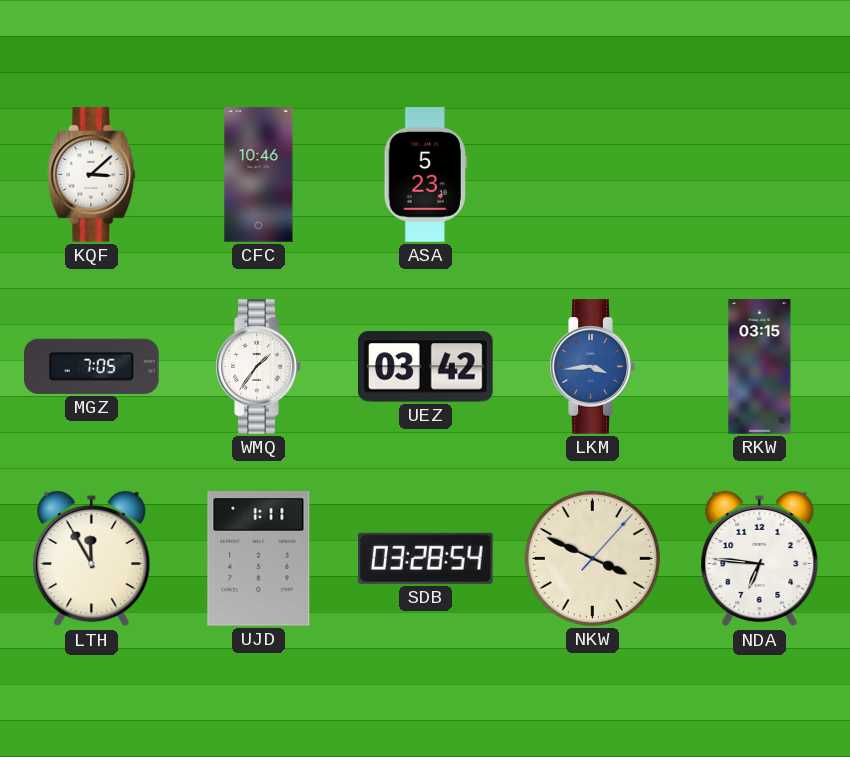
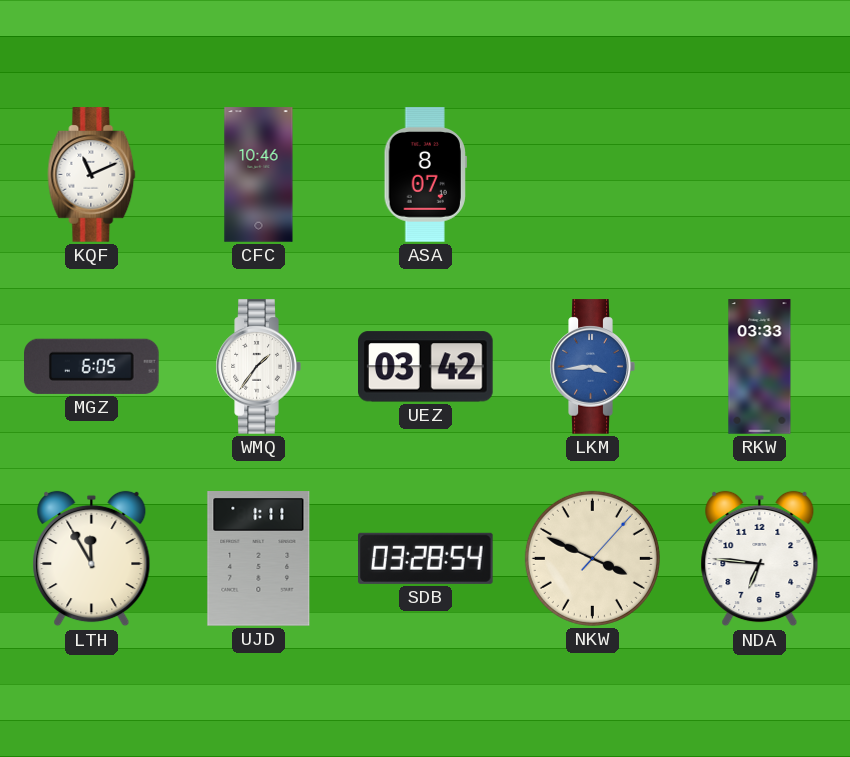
KQF: 3:08 -> 11:11
ASA: 5:23 -> 8:07
MGZ: 7:05 -> 6:05
RKW: 03:15 -> 03:33
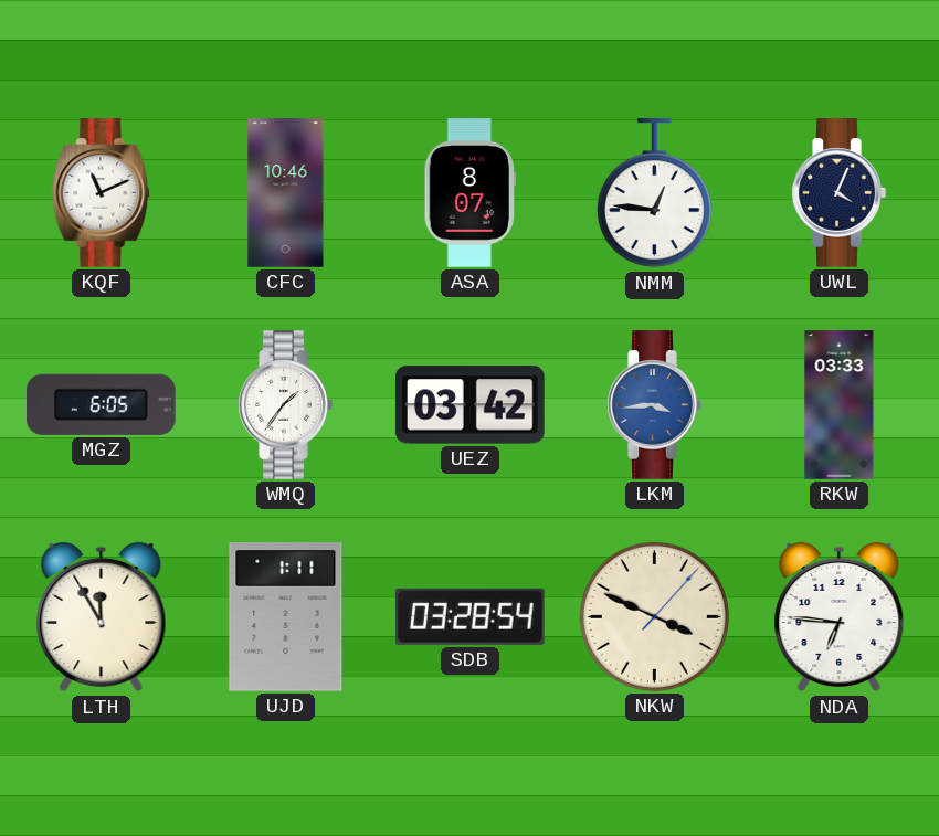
NMM: none -> 12:46
UWL: none -> 4:04
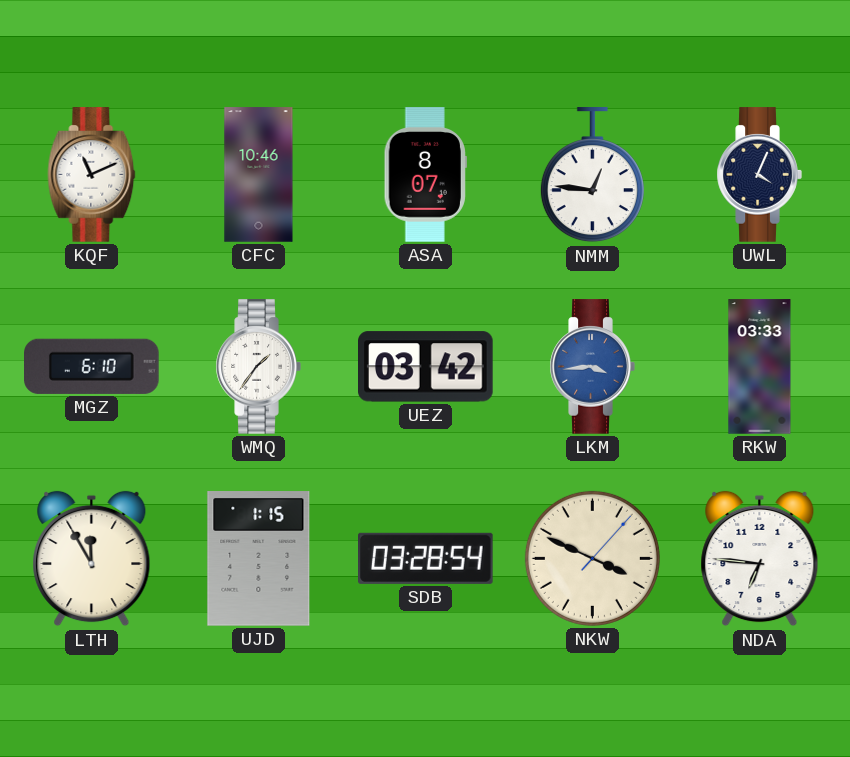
MGZ: 6:05 -> 6:10
UJD: 1:11 -> 1:15
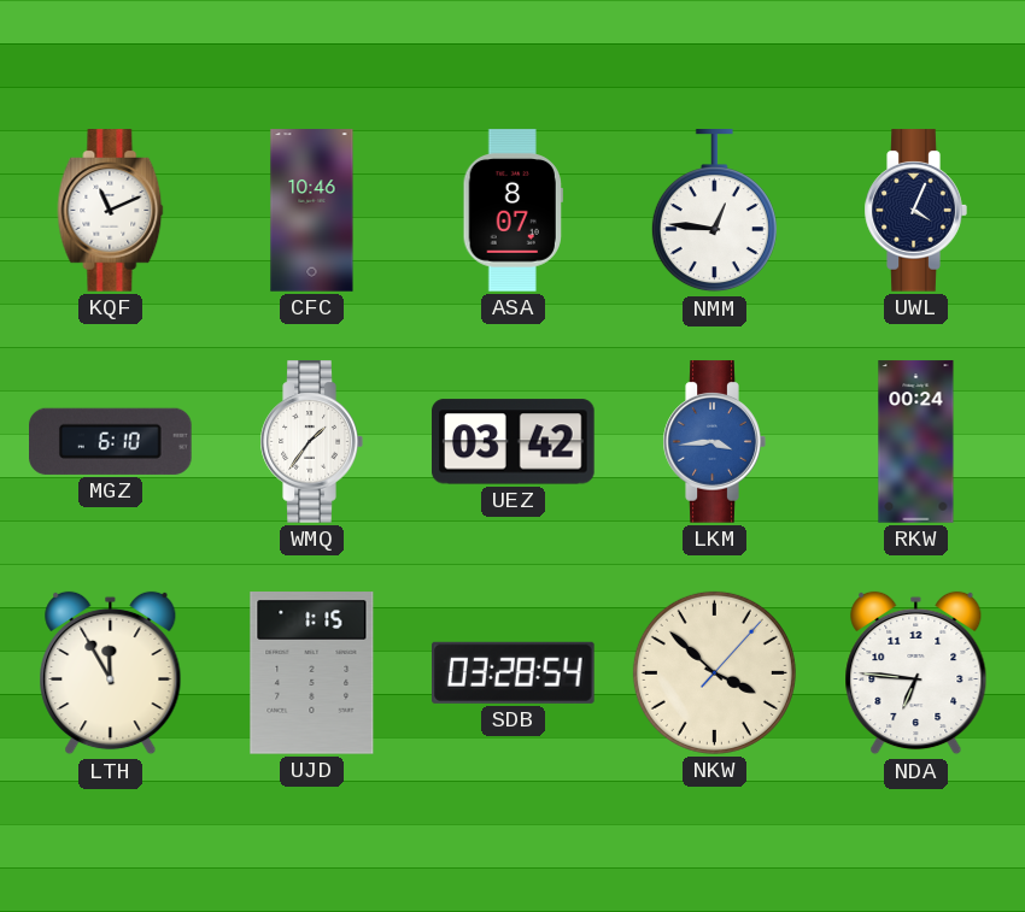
RKW: 03:33 -> 00:24
NKW: 3:49 -> 3:52
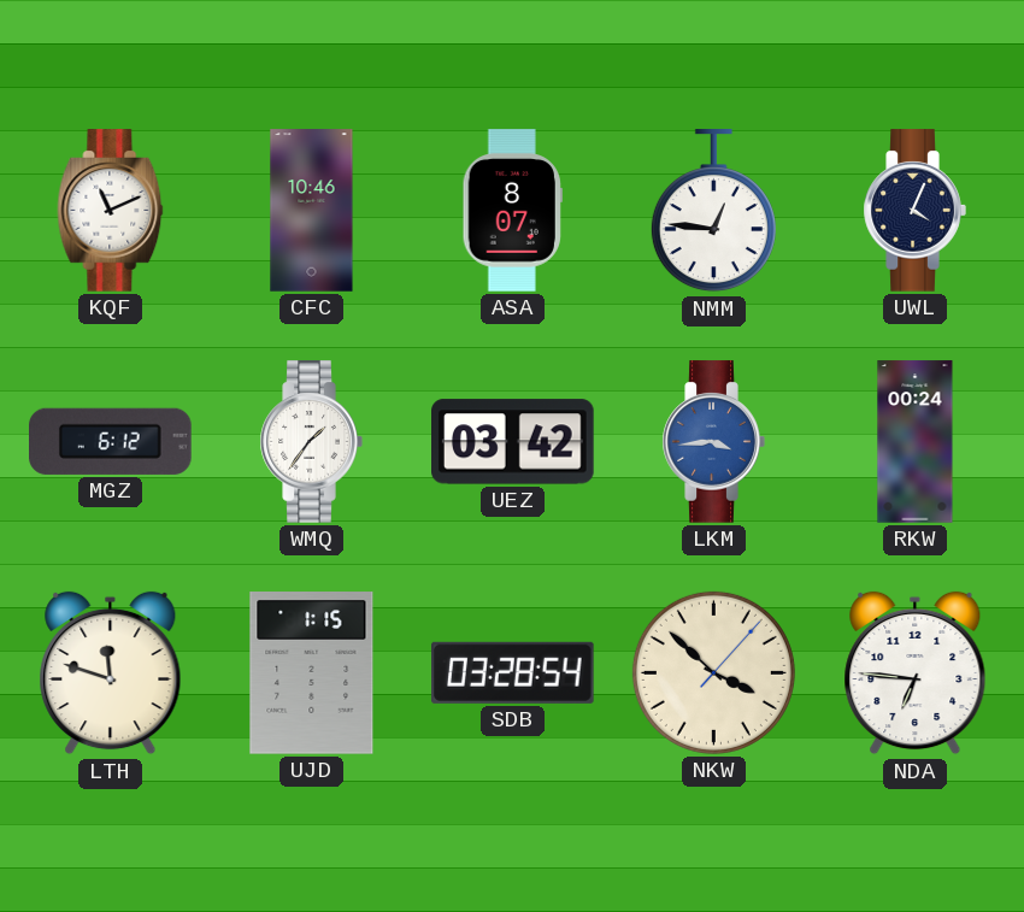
MGZ: 6:10 -> 6:12
LTH: 11:55 -> 11:48
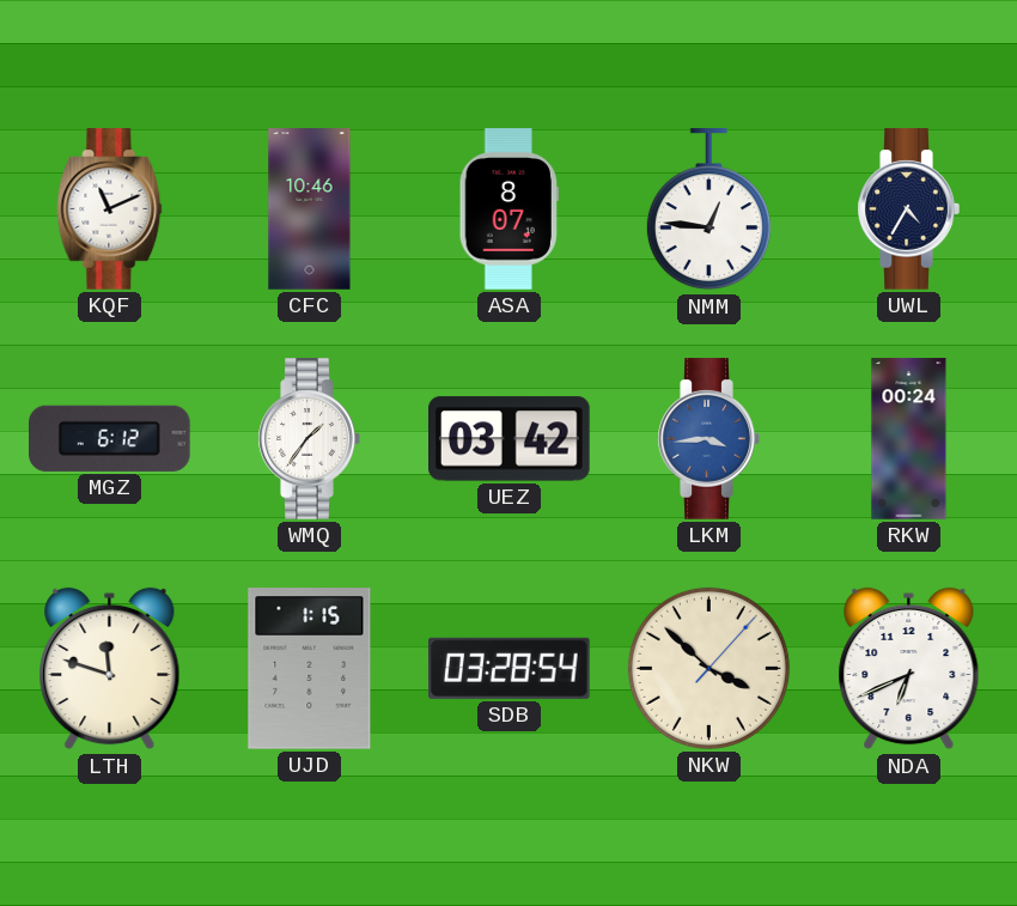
UWL: 4:04 -> 4:35
NDA: 6:46 -> 6:41
